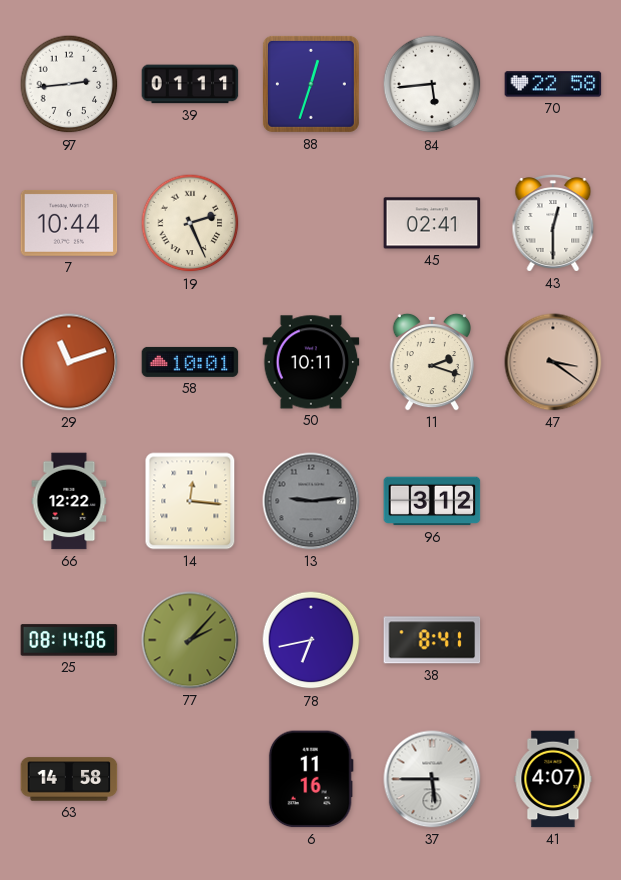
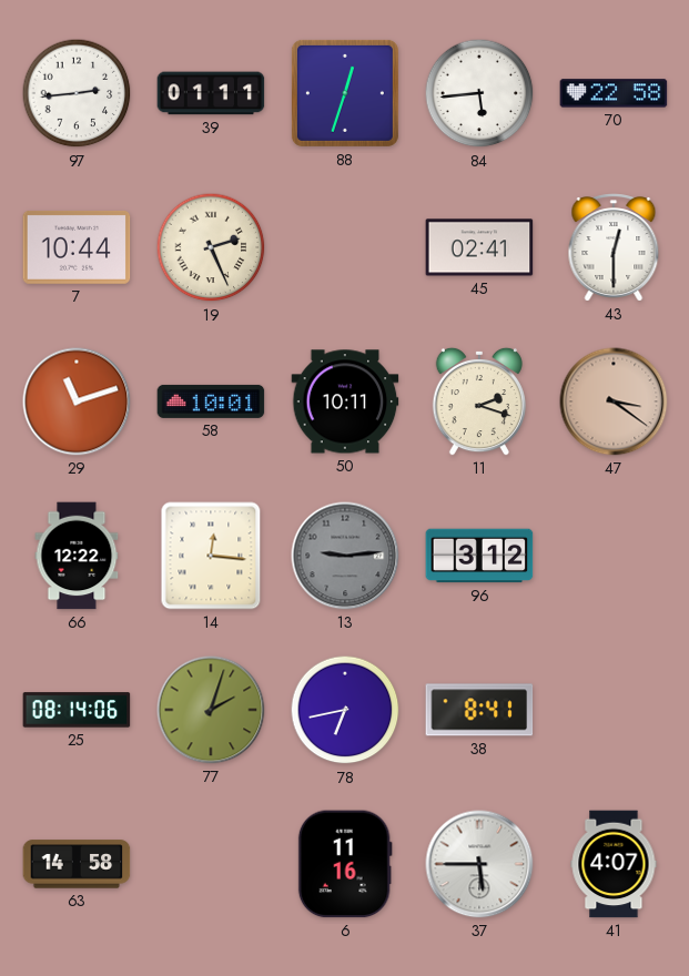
77: 2:07 -> 2:03
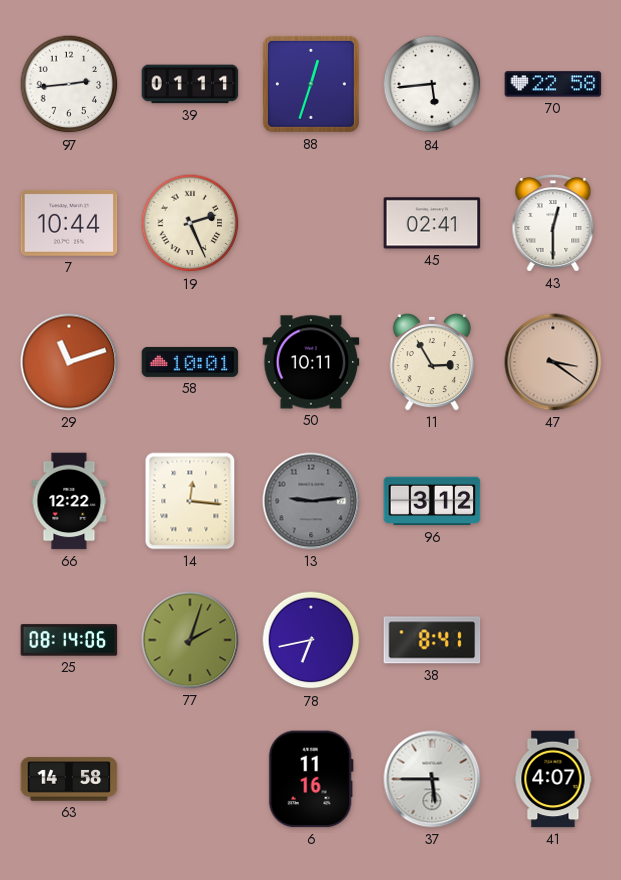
11: 2:18 -> 2:55
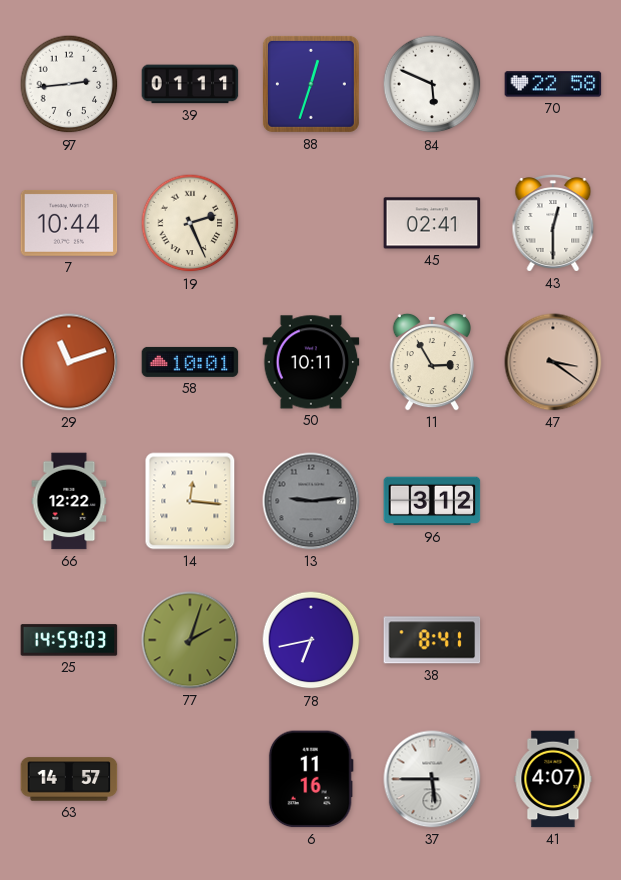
84: 5:44 -> 5:49
25: 08:14 -> 14:59
63: 14:58 -> 14:57
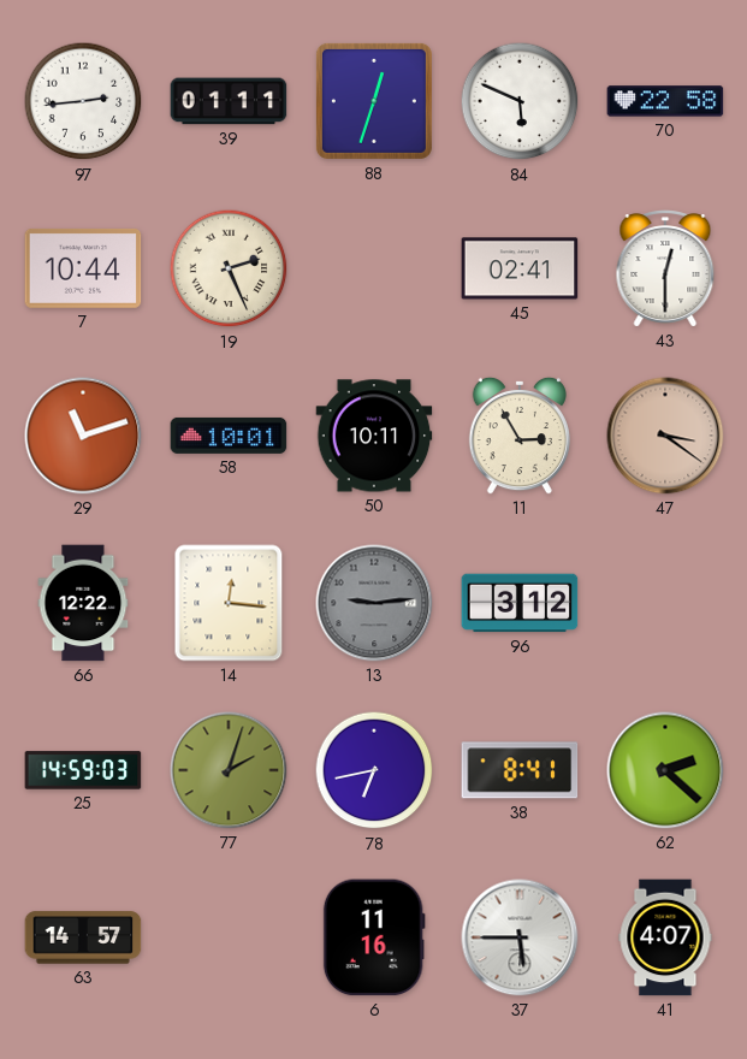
62: none -> 2:22
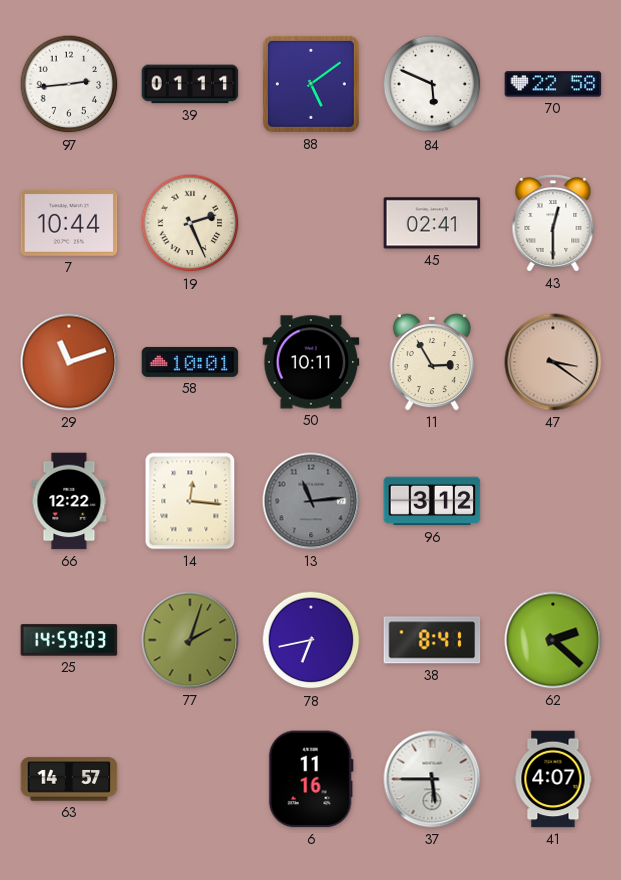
88: 12:33 -> 5:09
13: 9:14 -> 11:14
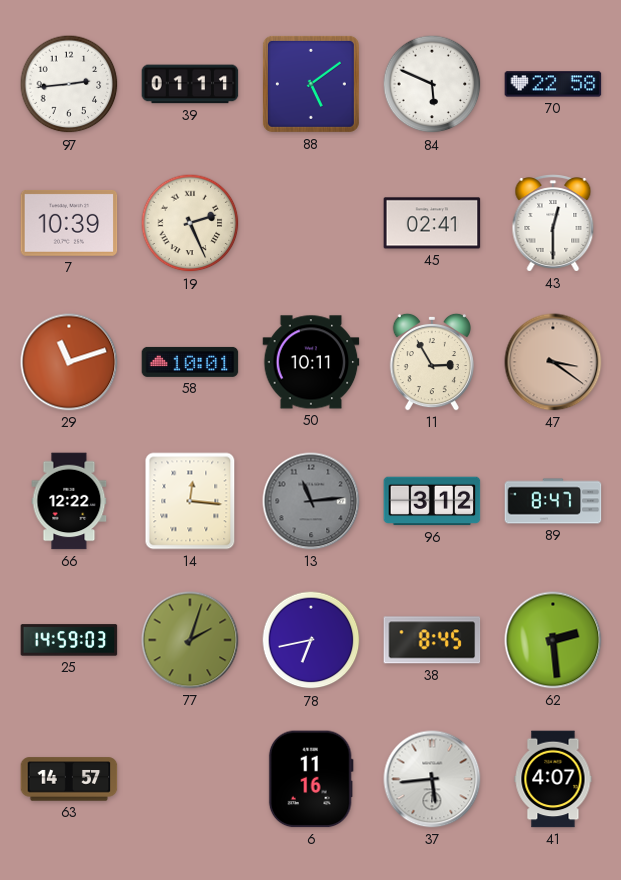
7: 10:44 -> 10:39
89: none -> 8:47
38: 8:41 -> 8:45
62: 2:22 -> 2:29
37: 5:45 -> 5:44
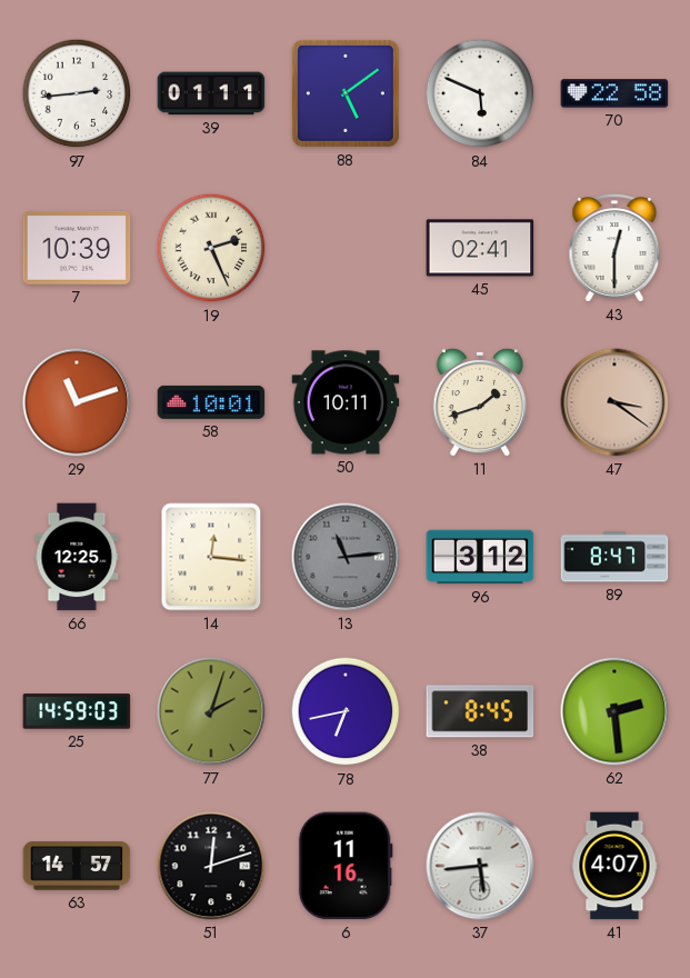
11: 2:55 -> 1:42
66: 12:22 -> 12:25
51: none -> 12:12
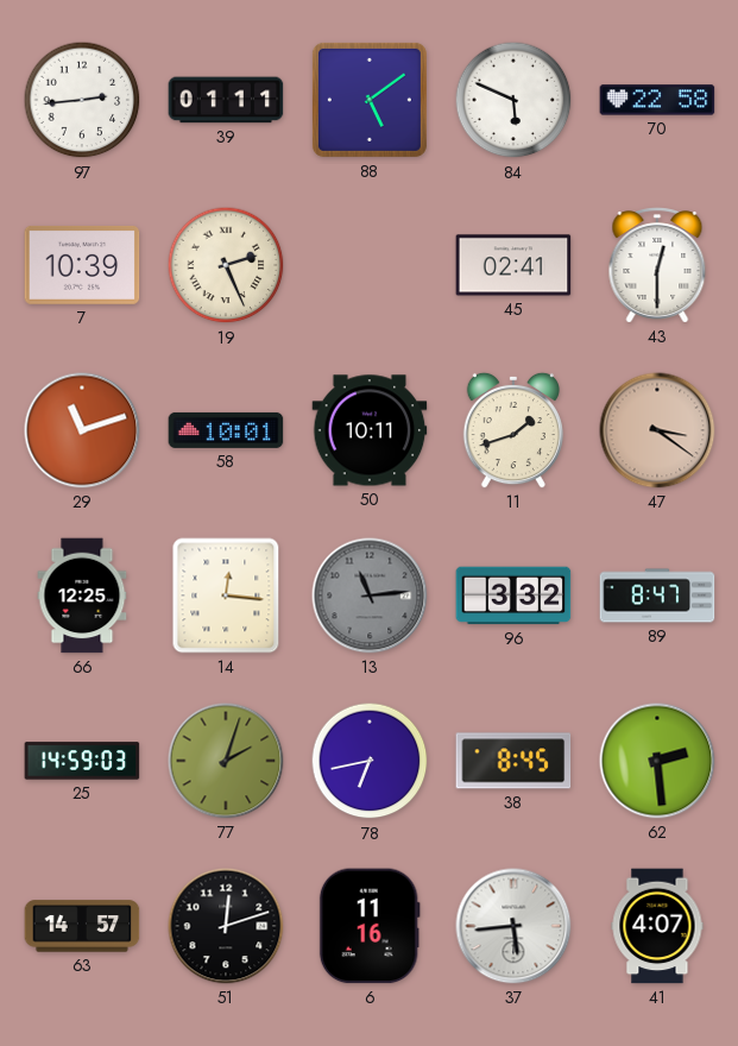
96: 3:12 -> 3:32
